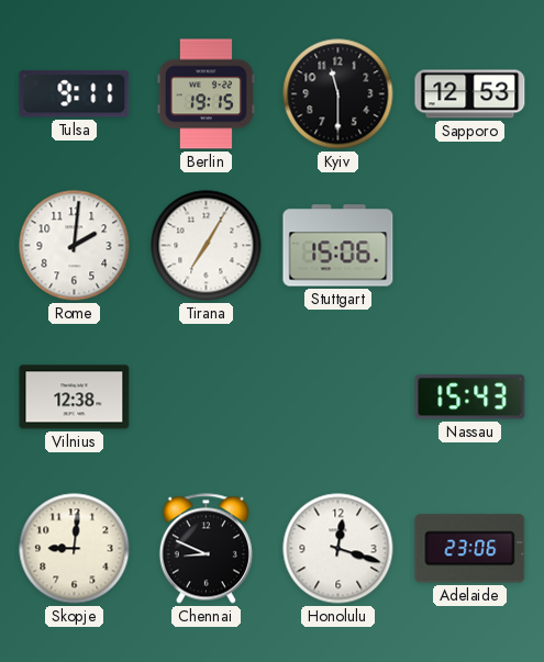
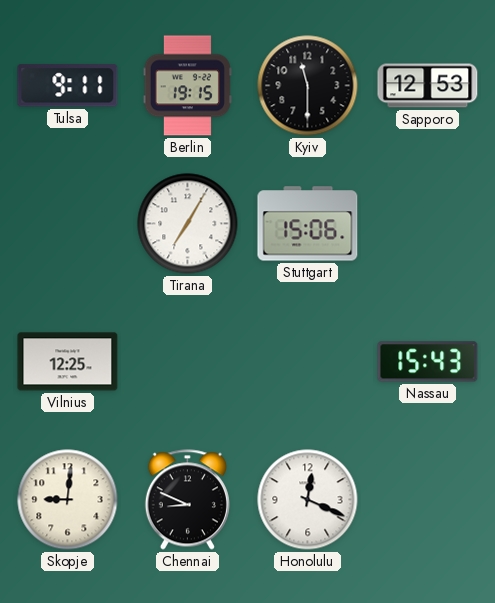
Rome: 2:01 -> none
Vilnius: 12:38 -> 12:25
Honolulu: 12:18 -> 12:19
Adelaide: 23:06 -> none
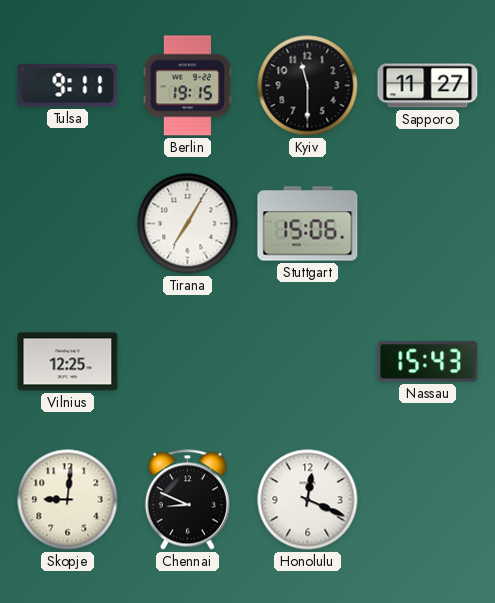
Sapporo: 12:53 -> 11:27
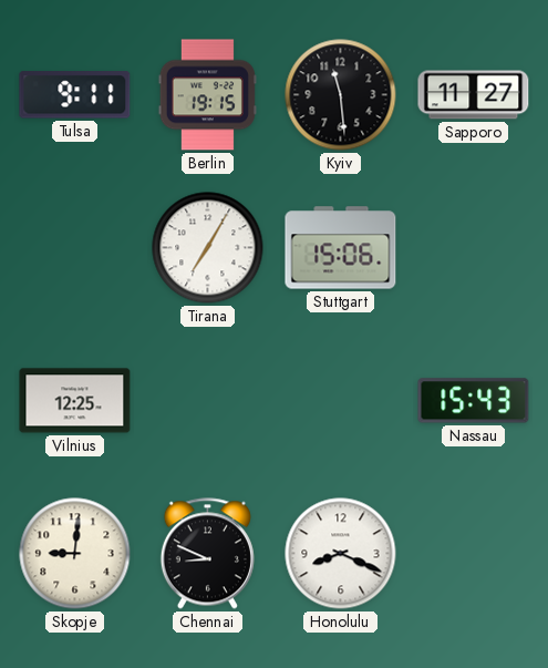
Kyiv: 11:30 -> 11:29
Honolulu: 12:19 -> 8:19
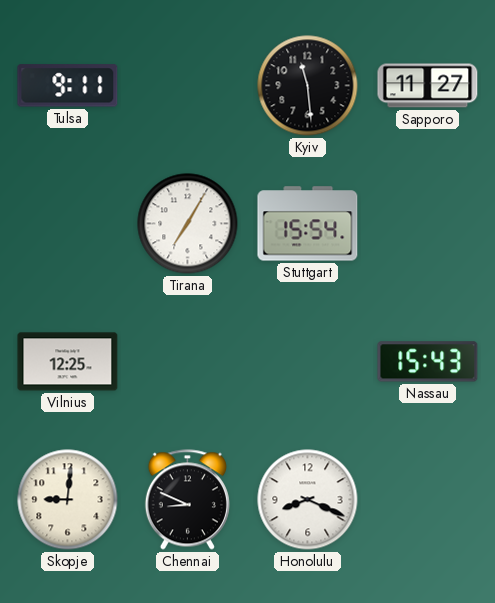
Berlin: 19:15 -> none
Stuttgart: 15:06 -> 15:54
